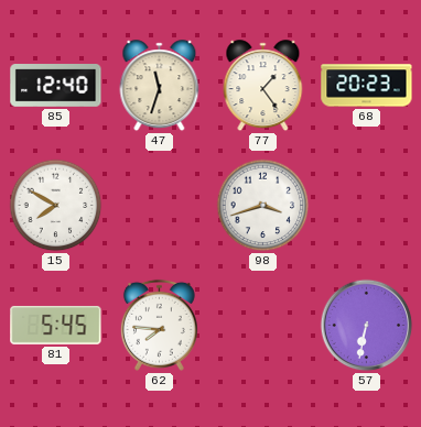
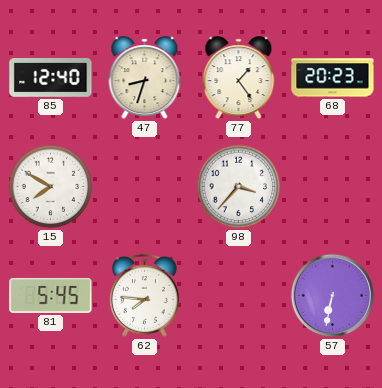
47: 11:33 -> 8:33
98: 3:42 -> 3:37
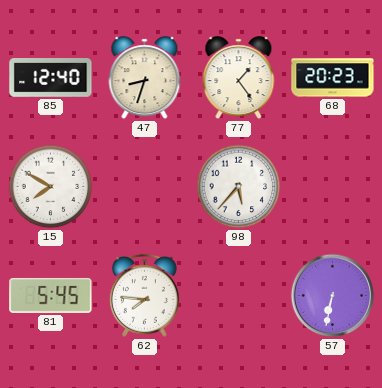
98: 3:37 -> 5:37
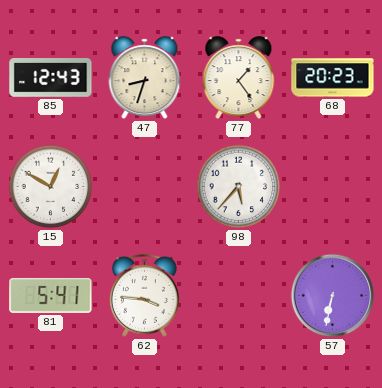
85: 12:40 -> 12:43
15: 7:50 -> 12:50
81: 5:45 -> 5:41
62: 7:46 -> 3:46
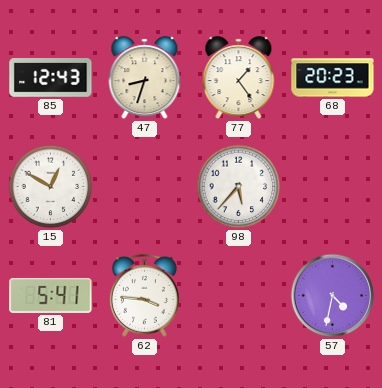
57: 6:32 -> 4:32
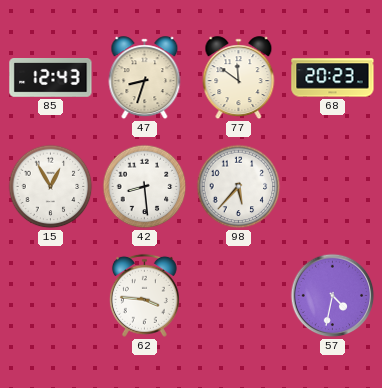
77: 1:24 -> 11:51
15: 12:50 -> 12:55
42: none -> 8:29
81: 5:41 -> none
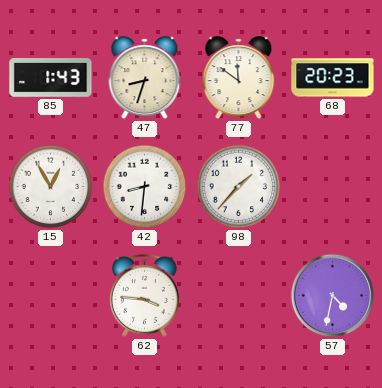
85: 12:43 -> 1:43
42: 8:29 -> 8:31
98: 5:37 -> 1:37
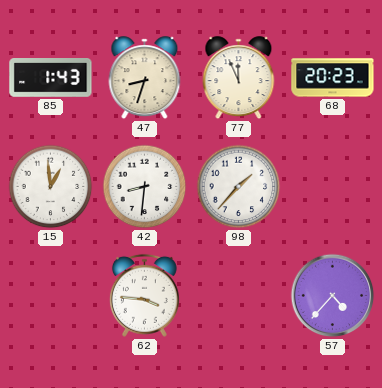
77: 11:51 -> 11:56
15: 12:55 -> 12:59
57: 4:32 -> 4:37
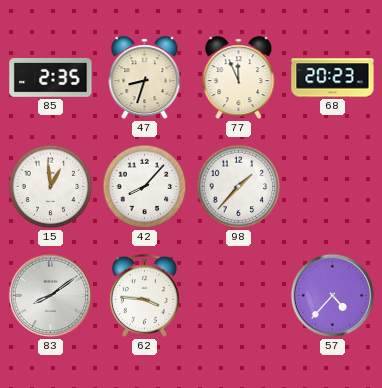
85: 1:43 -> 2:35
42: 8:31 -> 8:07
83: none -> 8:09
